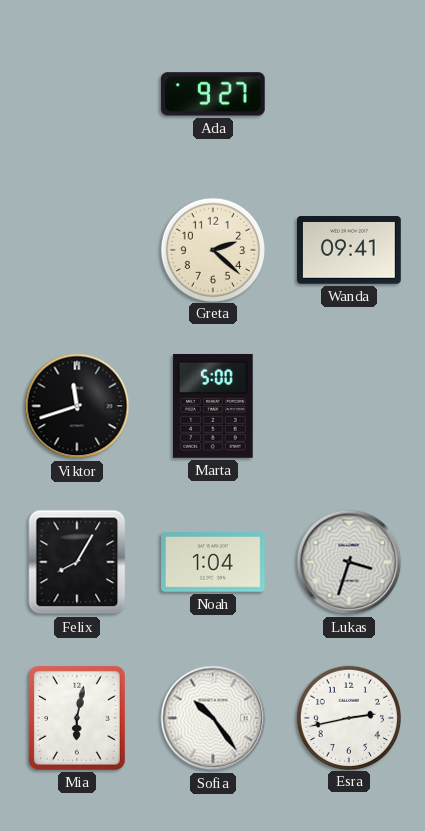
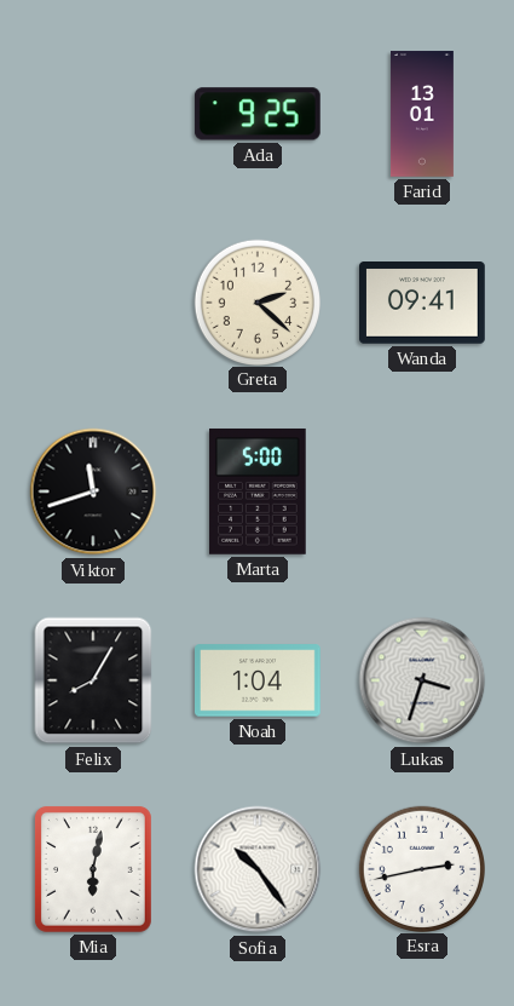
Ada: 9:27 -> 9:25
Farid: none -> 13:01
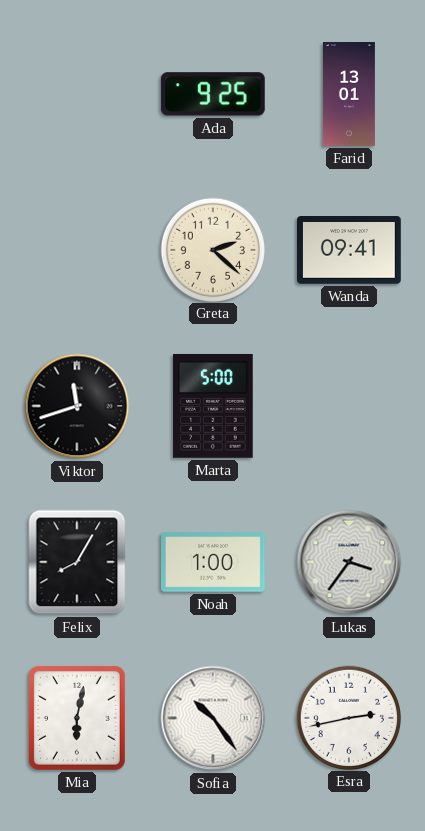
Noah: 1:04 -> 1:00
Lukas: 3:33 -> 3:36
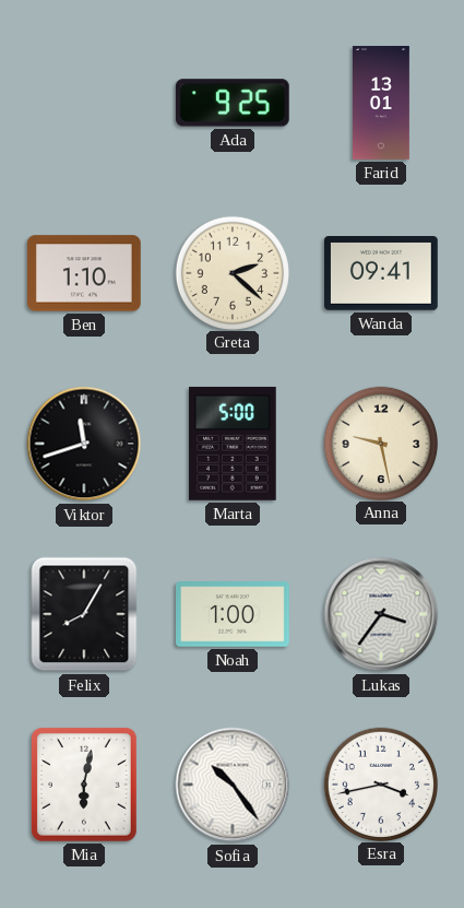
Ben: none -> 1:10
Anna: none -> 9:28
Esra: 2:43 -> 3:43
